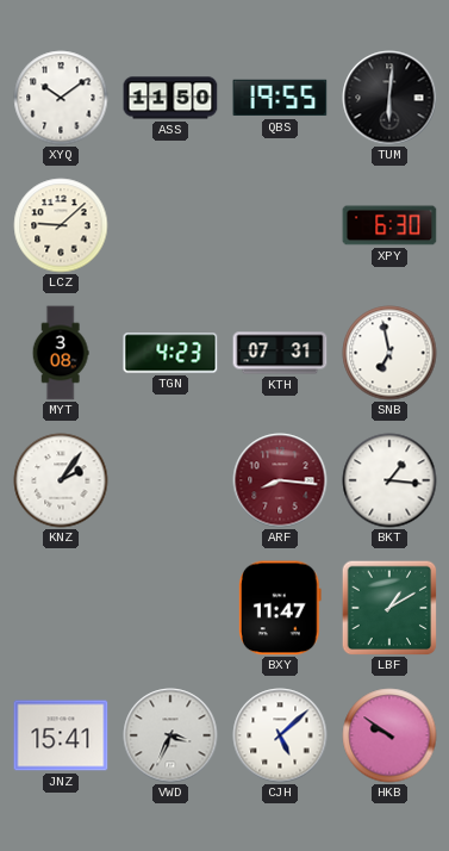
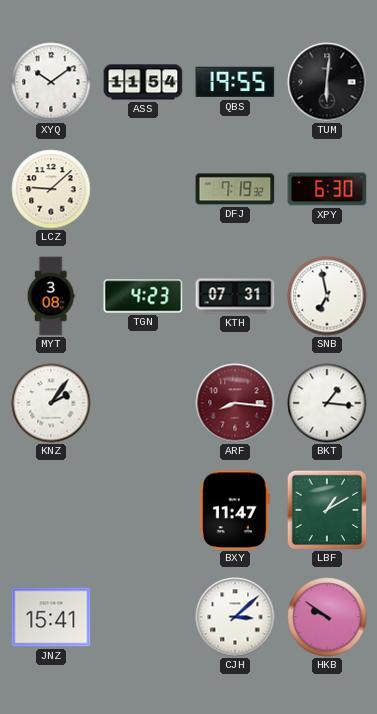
ASS: 11:50 -> 11:54
DFJ: none -> 7:19
VWD: 3:34 -> none
CJH: 5:08 -> 3:08
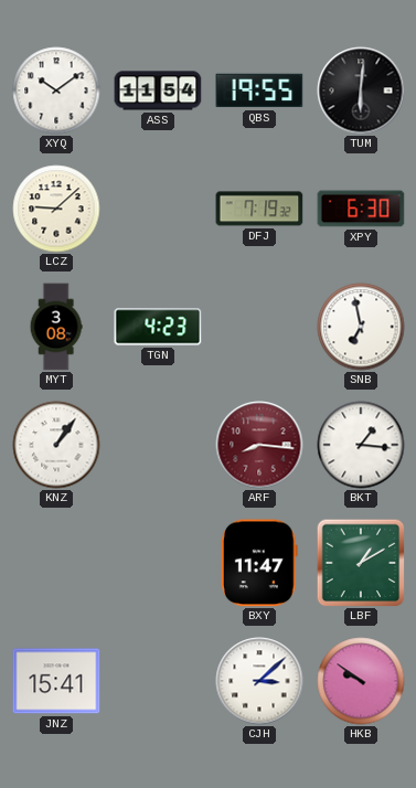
KTH: 07:31 -> none
KNZ: 2:06 -> 1:06
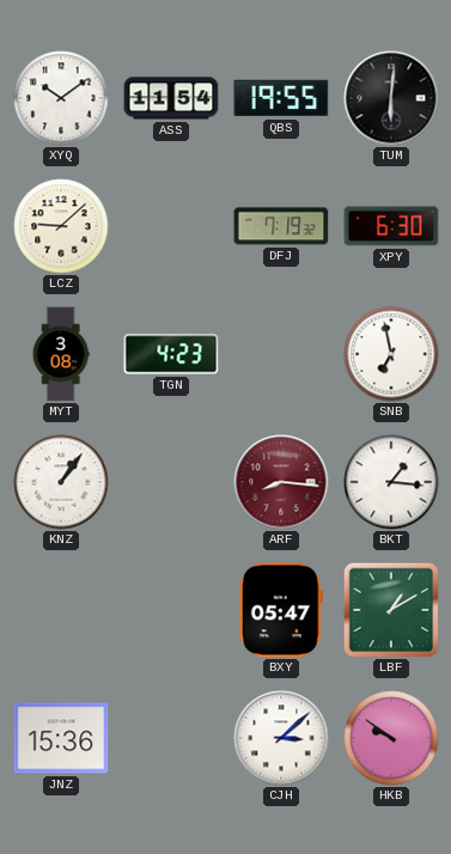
BXY: 11:47 -> 05:47
JNZ: 15:41 -> 15:36
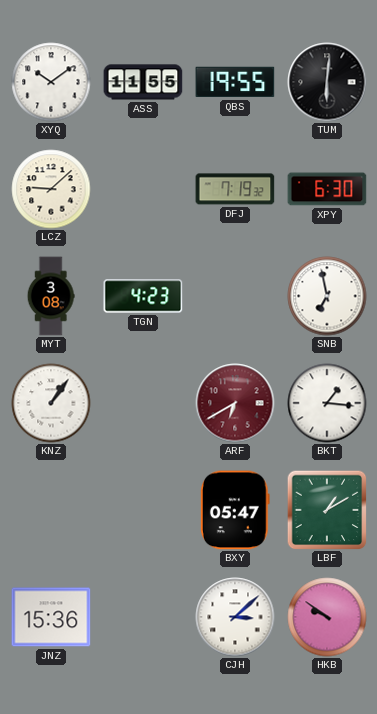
ASS: 11:54 -> 11:55
ARF: 8:16 -> 6:40
